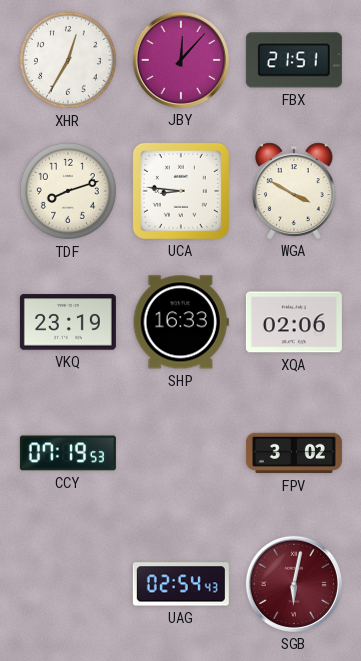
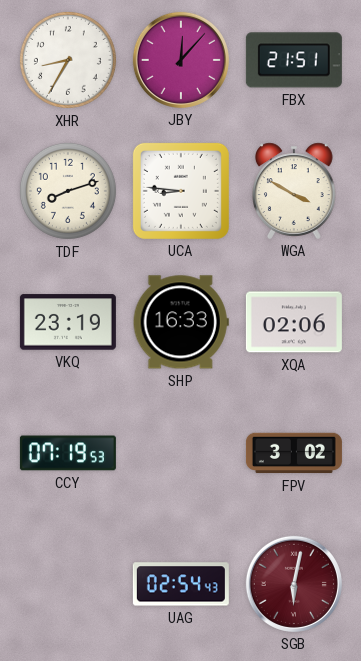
XHR: 12:35 -> 8:35
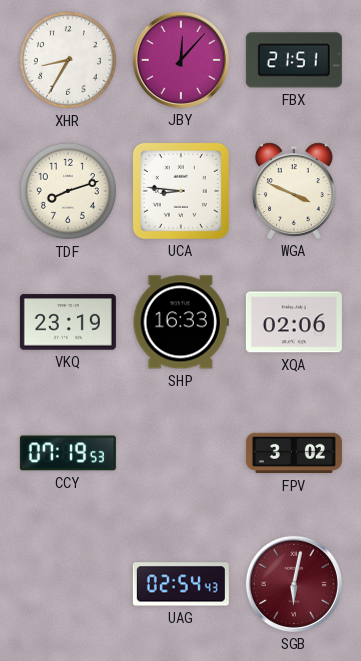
WGA: 3:50 -> 3:49
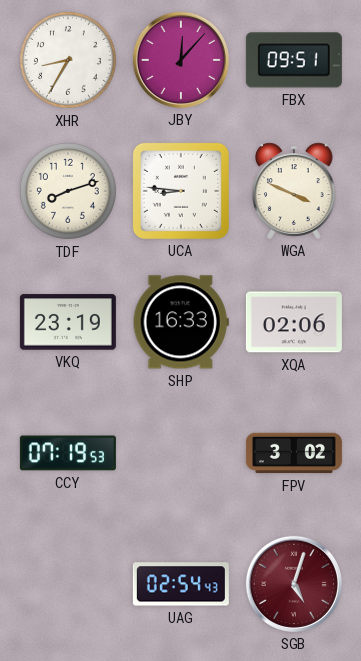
FBX: 21:51 -> 09:51
SGB: 6:02 -> 5:03
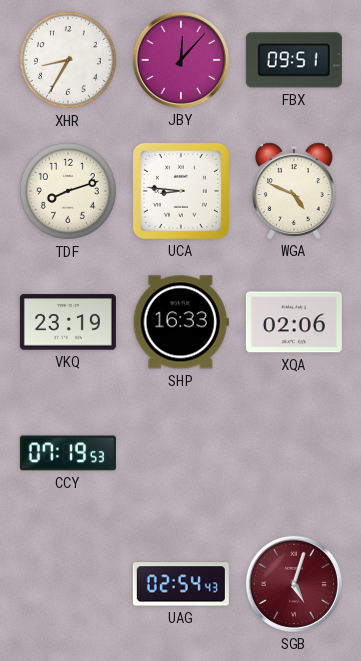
WGA: 3:49 -> 4:49
FPV: 3:02 -> none
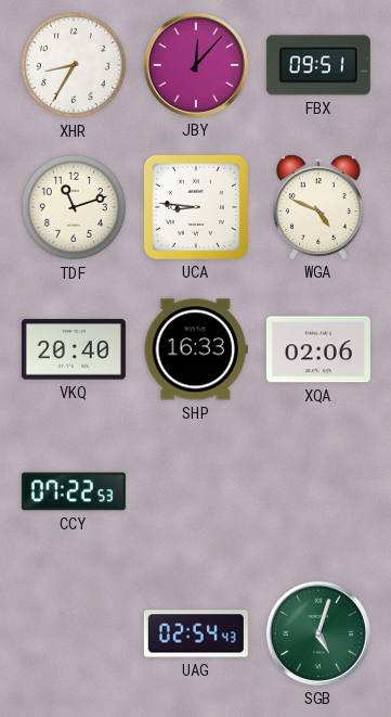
TDF: 8:12 -> 11:12
VKQ: 23:19 -> 20:40
CCY: 07:19 -> 07:22
SGB dial: burgundy -> green
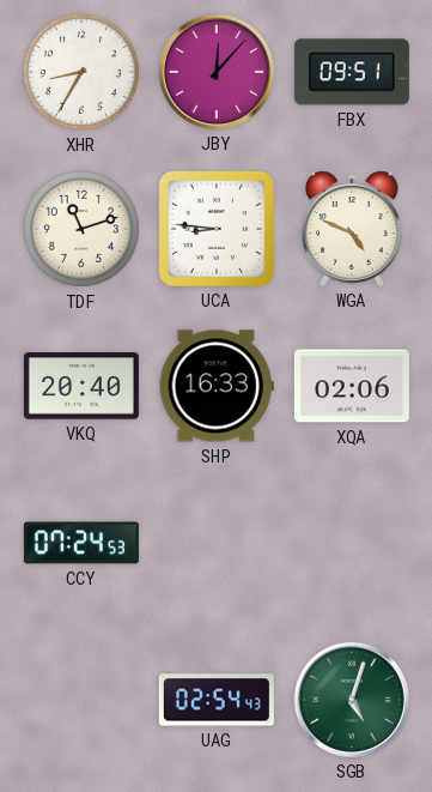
CCY: 07:22 -> 07:24
